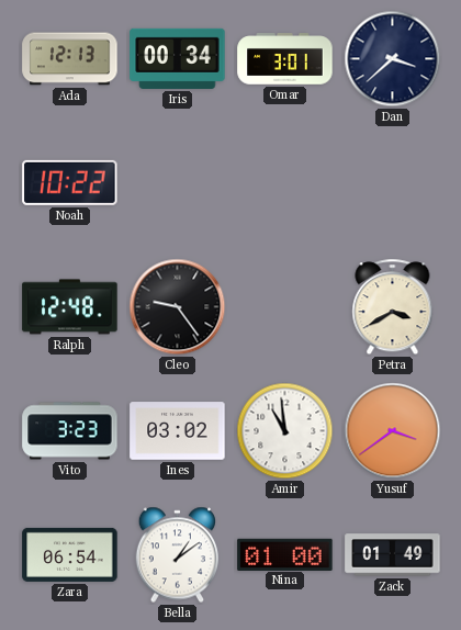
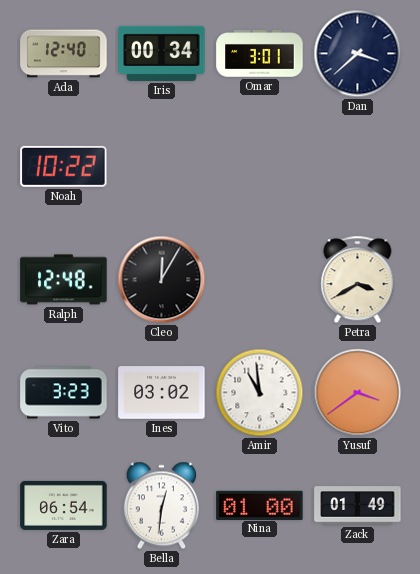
Ada: 12:13 -> 12:40
Cleo: 9:24 -> 12:05
Bella: 1:09 -> 12:31
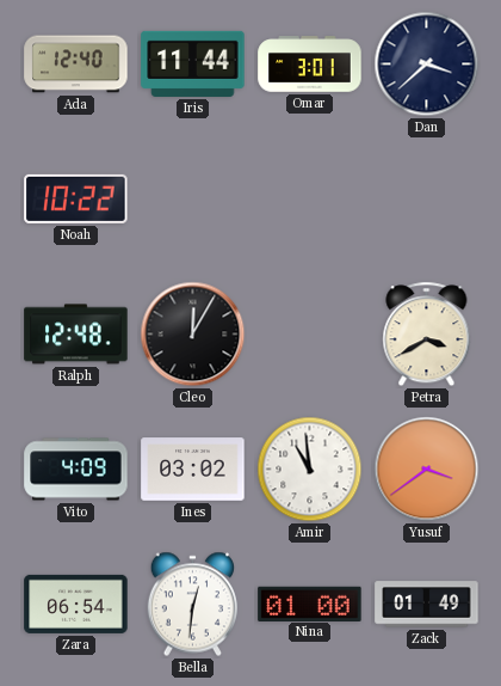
Iris: 00:34 -> 11:44
Vito: 3:23 -> 4:09
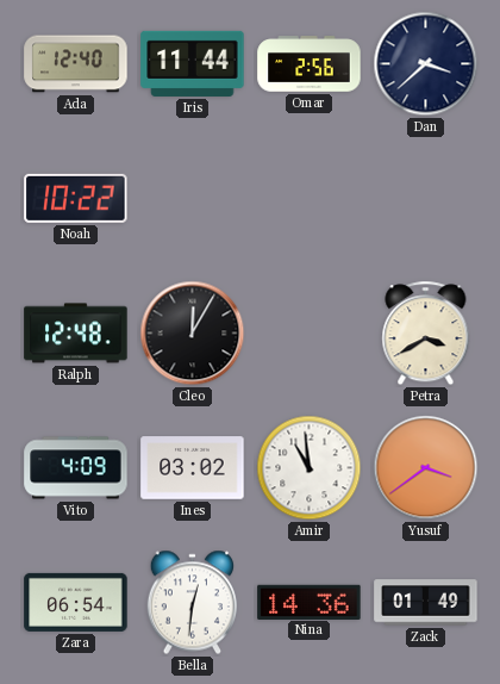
Omar: 3:01 -> 2:56
Nina: 01:00 -> 14:36
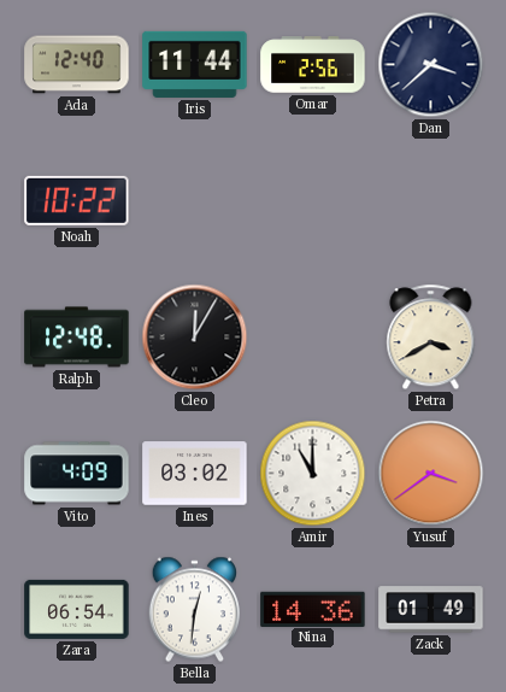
Amir: 10:59 -> 11:00
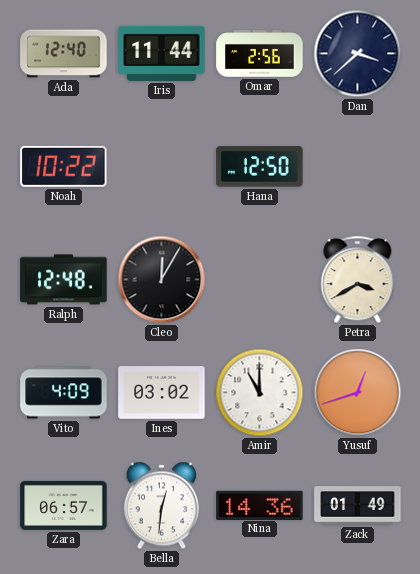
Hana: none -> 12:50
Yusuf: 3:39 -> 12:42
Zara: 06:54 -> 06:57
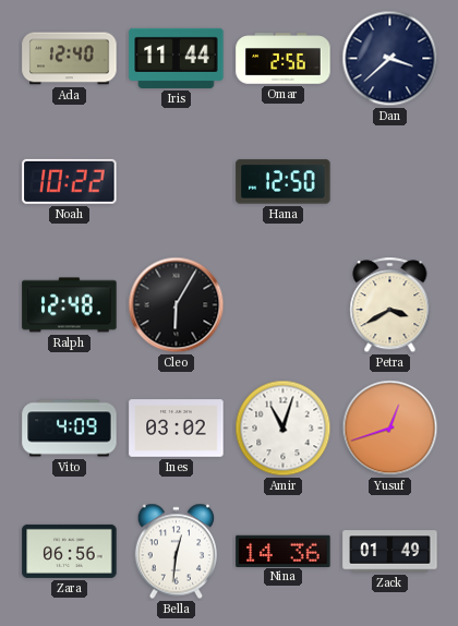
Cleo: 12:05 -> 6:05
Amir: 11:00 -> 11:03
Zara: 06:57 -> 06:56
